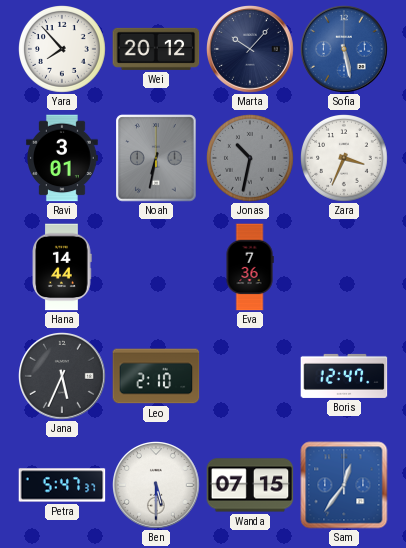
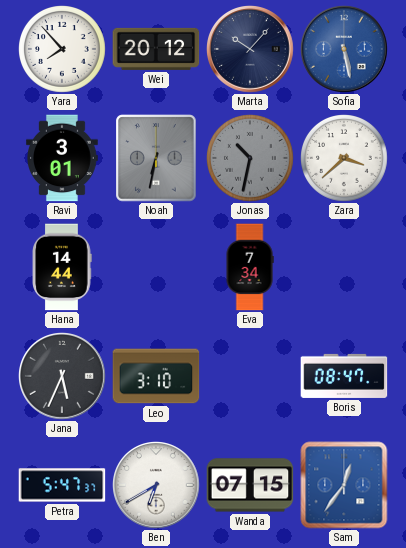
Zara: 3:34 -> 3:38
Eva: 7:36 -> 7:34
Leo: 2:10 -> 3:10
Boris: 12:47 -> 08:47
Ben: 5:30 -> 6:40
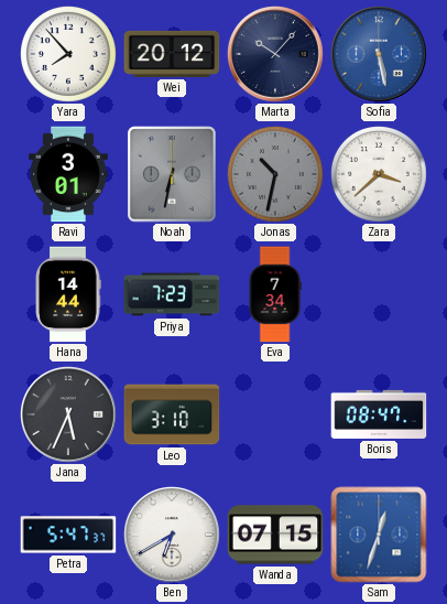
Priya: none -> 7:23
Sam: 12:36 -> 12:33
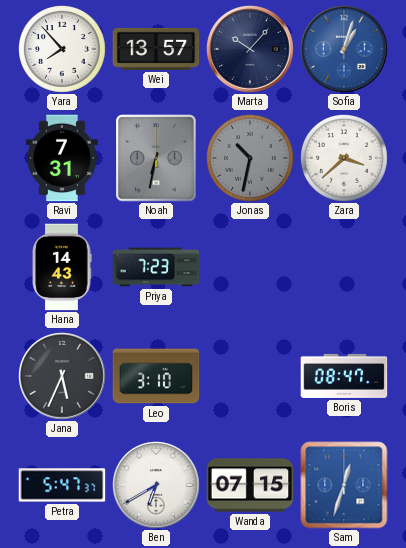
Wei: 20:12 -> 13:57
Sofia: 5:28 -> 1:03
Ravi: 3:01 -> 7:31
Hana: 14:44 -> 14:43
Eva: 7:34 -> none
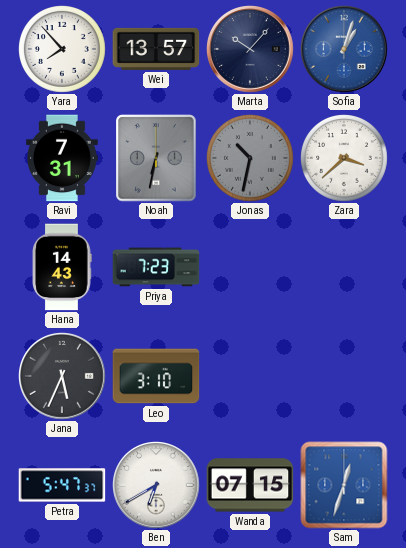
Boris: 08:47 -> none
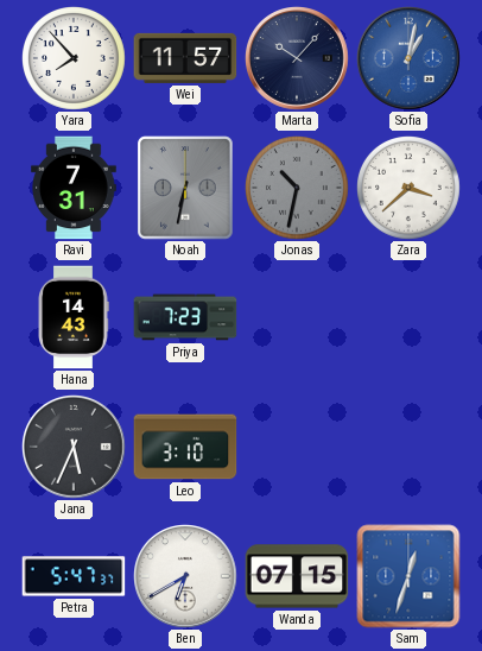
Wei: 13:57 -> 11:57
Sofia: 1:03 -> 1:02
